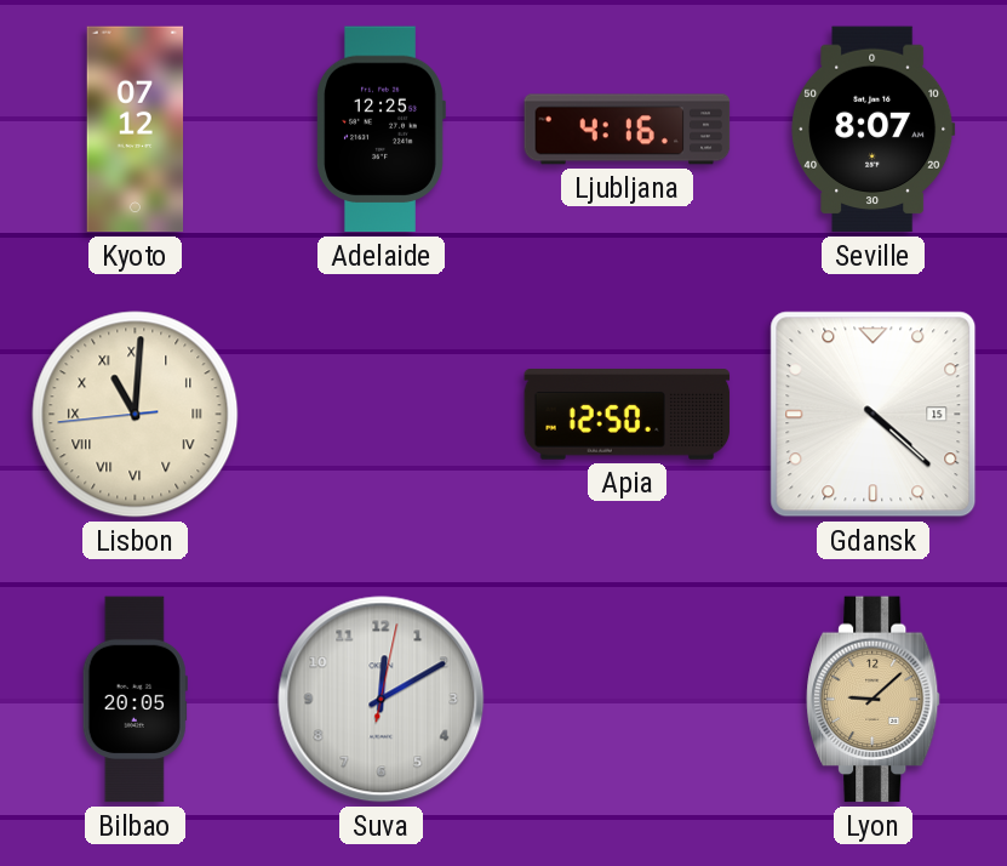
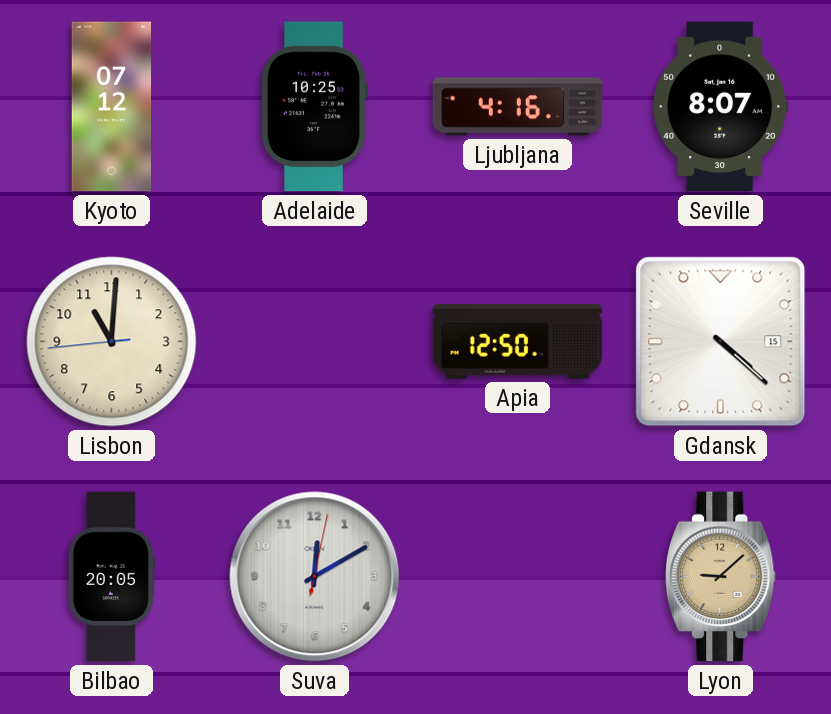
Adelaide: 12:25 -> 10:25
Lisbon numerals: Roman -> Arabic
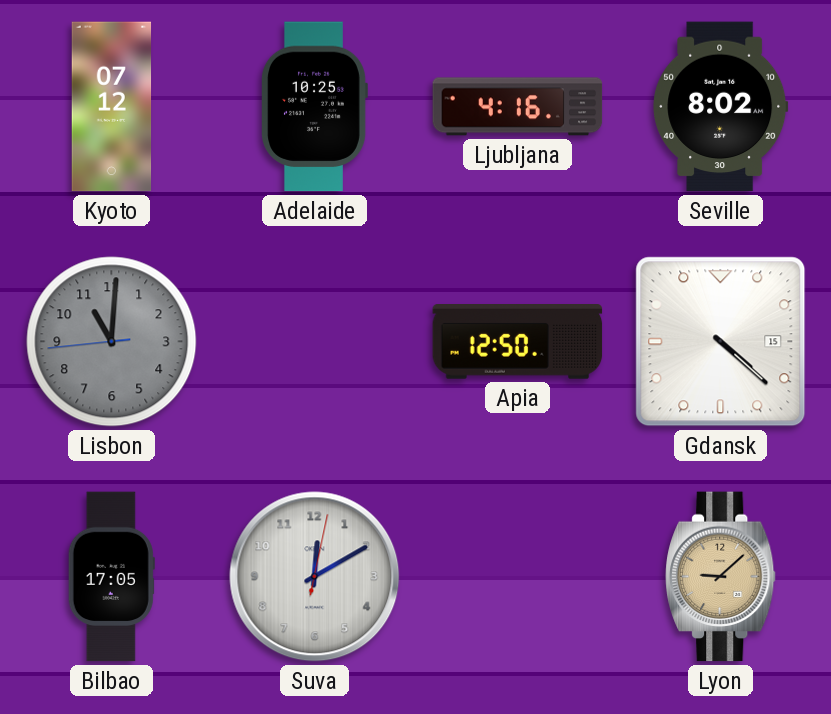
Seville: 8:07 -> 8:02
Lisbon dial: cream -> grey
Bilbao: 20:05 -> 17:05
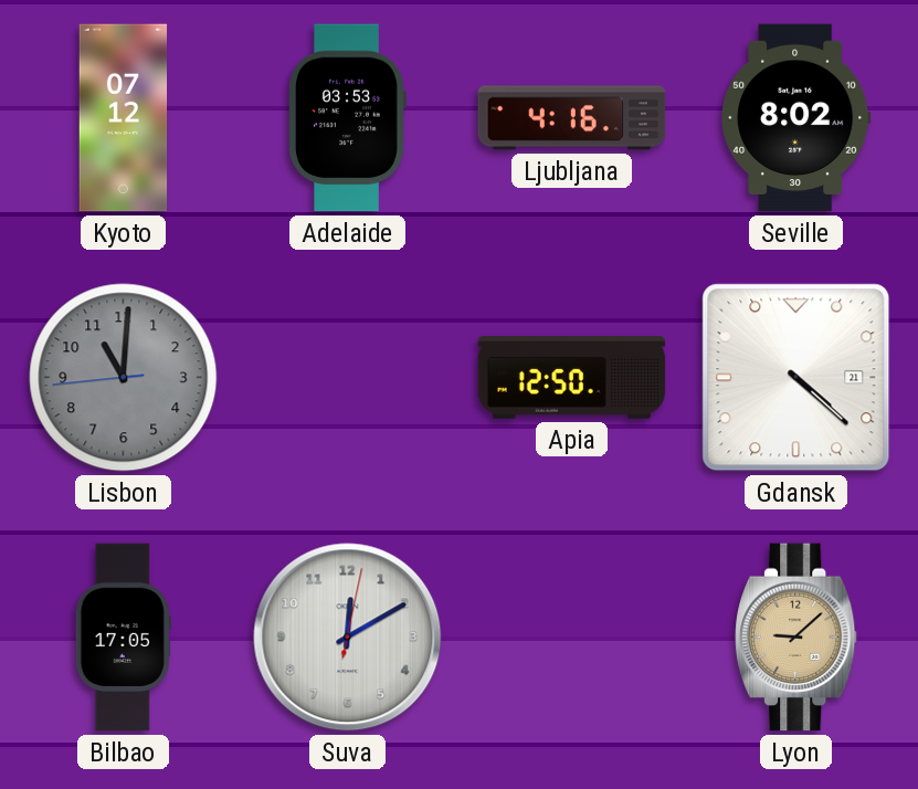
Adelaide: 10:25 -> 03:53
Gdansk date: 15 -> 21
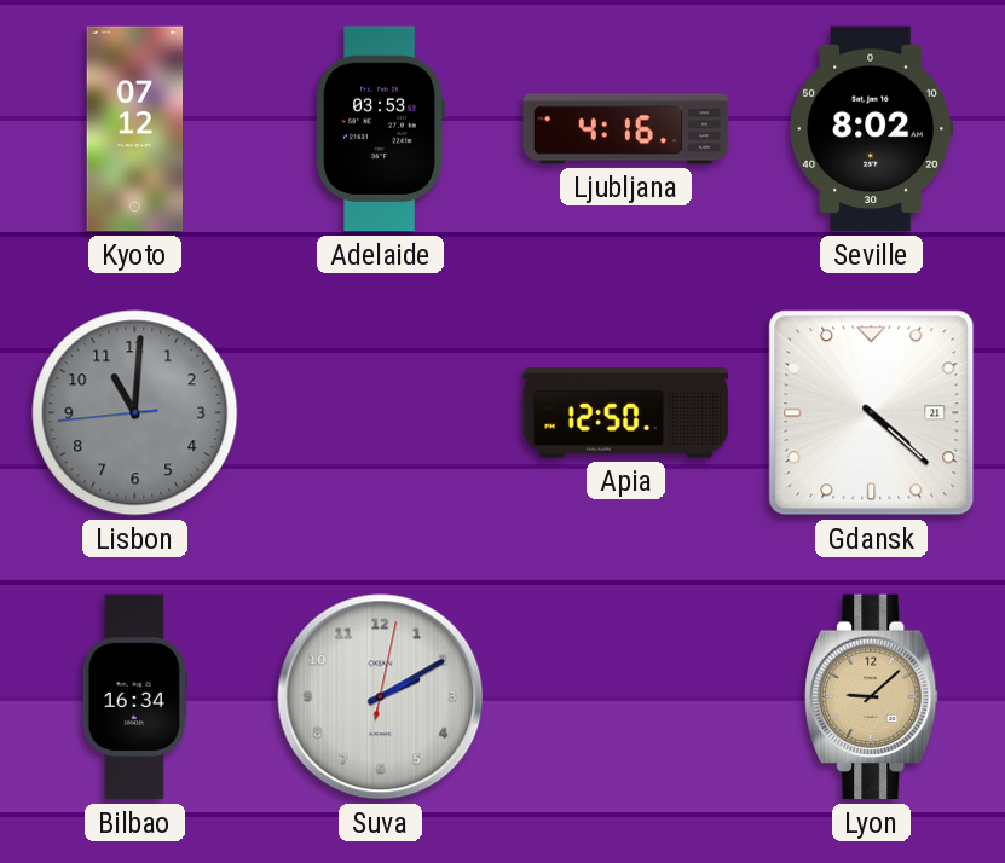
Bilbao: 17:05 -> 16:34
Suva: 12:10 -> 2:10
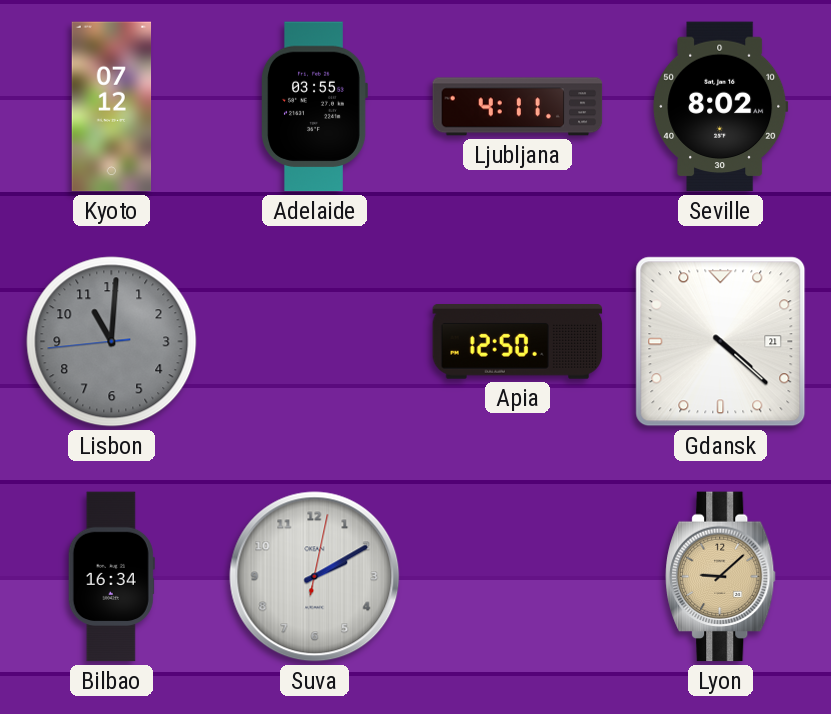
Adelaide: 03:53 -> 03:55
Ljubljana: 4:16 -> 4:11
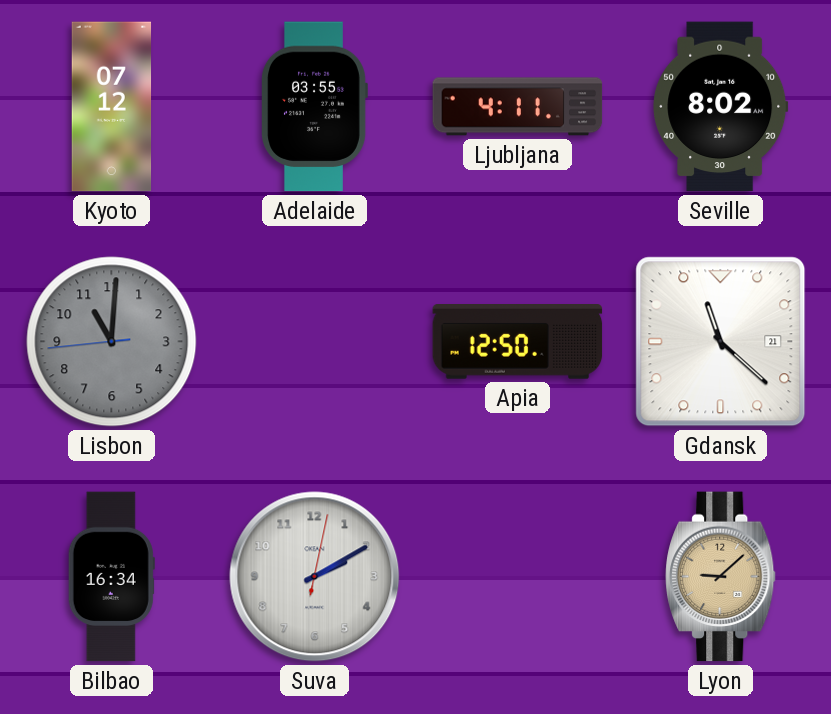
Gdansk: 4:22 -> 11:22
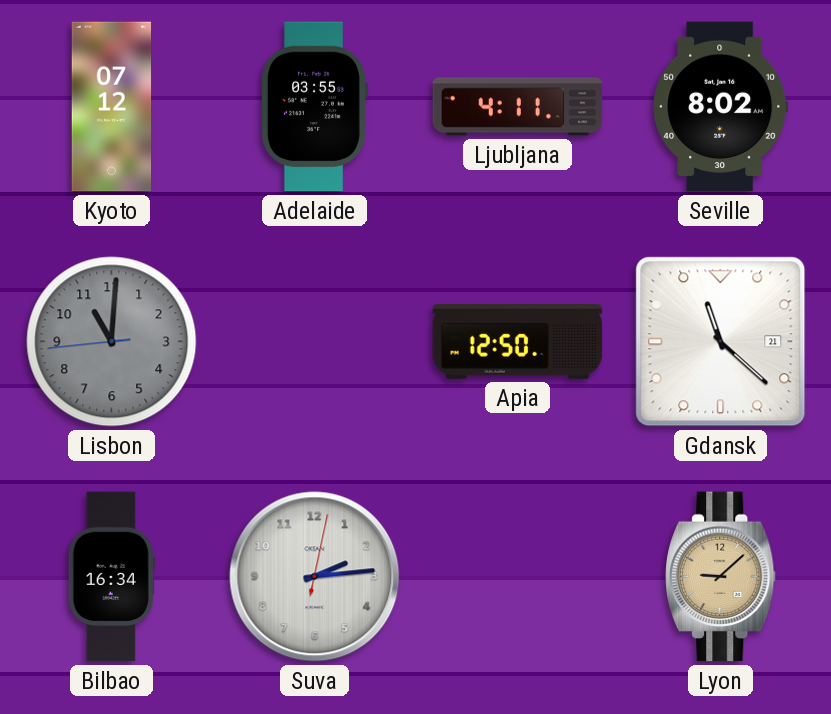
Suva: 2:10 -> 2:14
